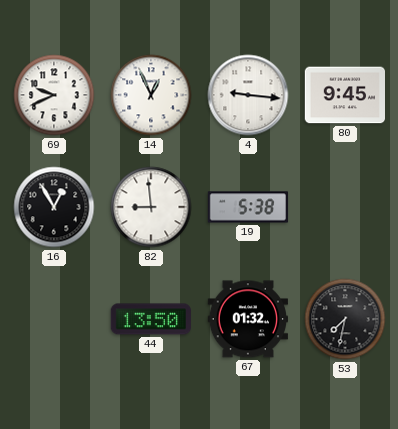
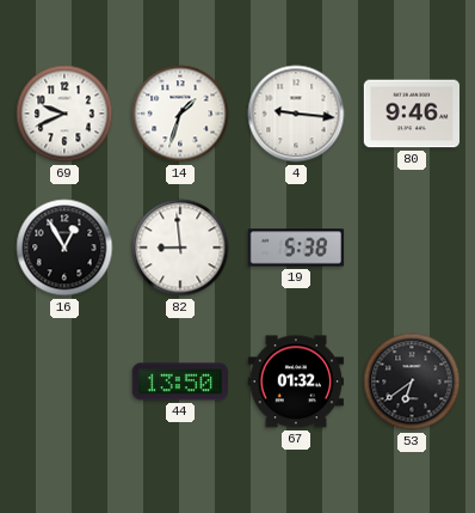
14: 12:56 -> 1:33
80: 9:45 -> 9:46
53: 7:32 -> 6:39
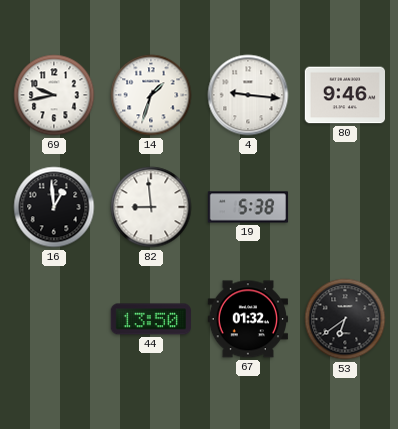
69: 9:41 -> 9:43
16: 12:55 -> 12:59
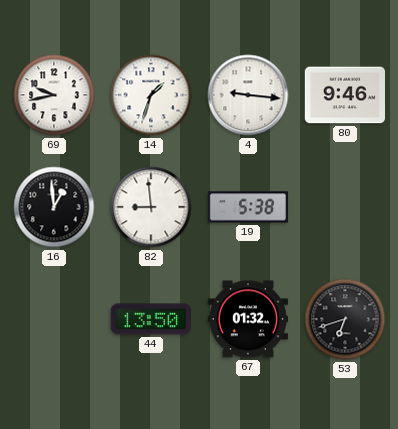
53: 6:39 -> 6:42
